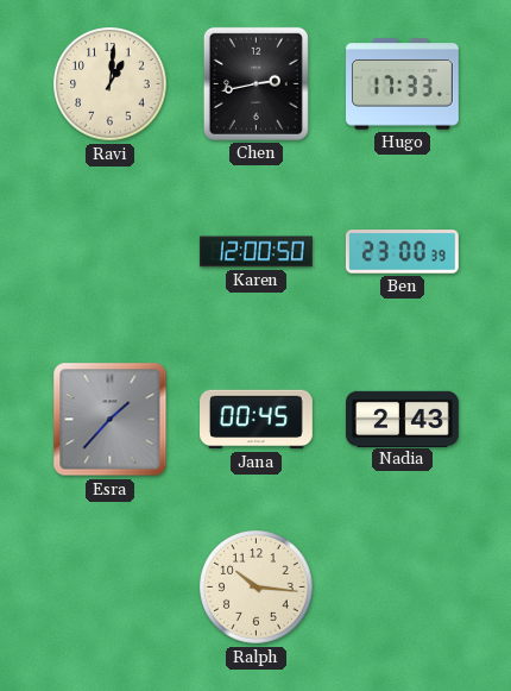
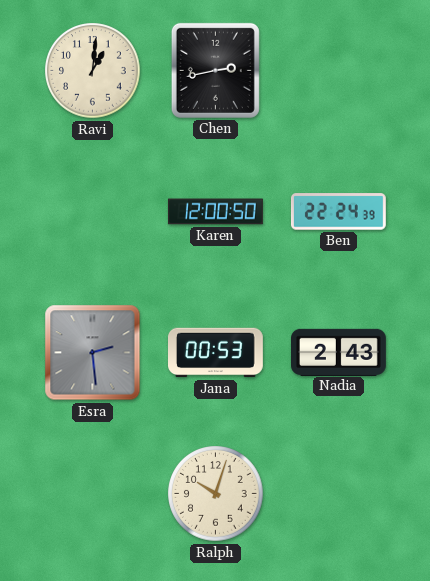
Hugo: 17:33 -> none
Ben: 23:00 -> 22:24
Esra: 1:37 -> 2:29
Jana: 00:45 -> 00:53
Ralph: 10:16 -> 10:03
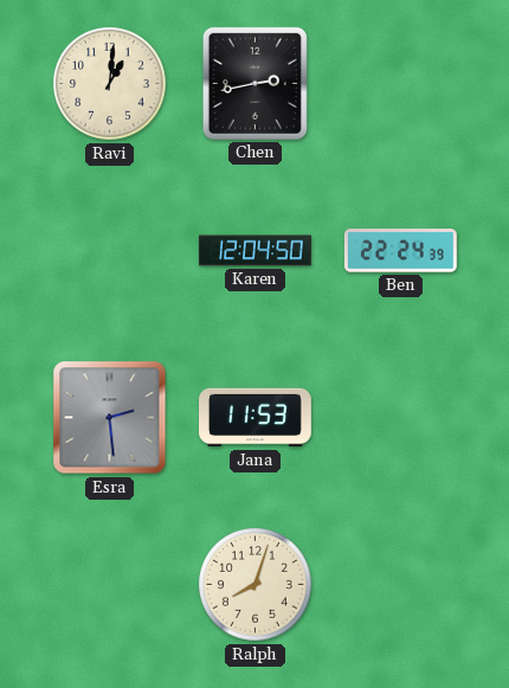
Karen: 12:00 -> 12:04
Jana: 00:53 -> 11:53
Nadia: 2:43 -> none
Ralph: 10:03 -> 8:03
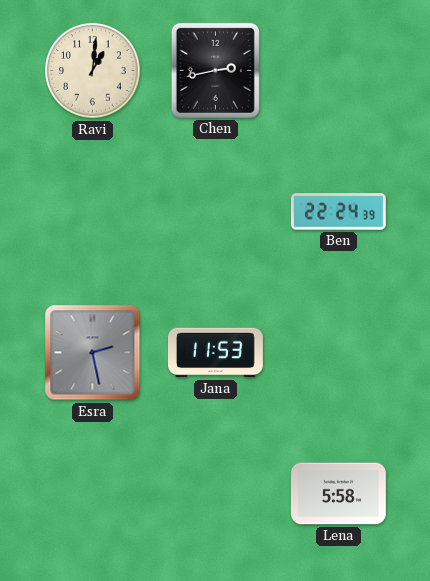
Karen: 12:04 -> none
Esra: 2:29 -> 2:28
Ralph: 8:03 -> none
Lena: none -> 5:58
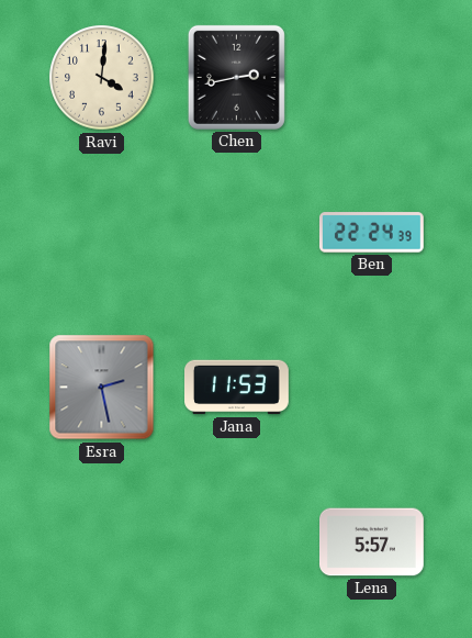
Ravi: 1:01 -> 4:01
Lena: 5:58 -> 5:57
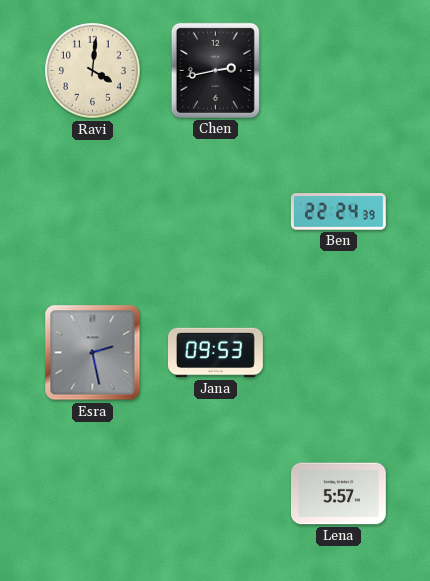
Jana: 11:53 -> 09:53
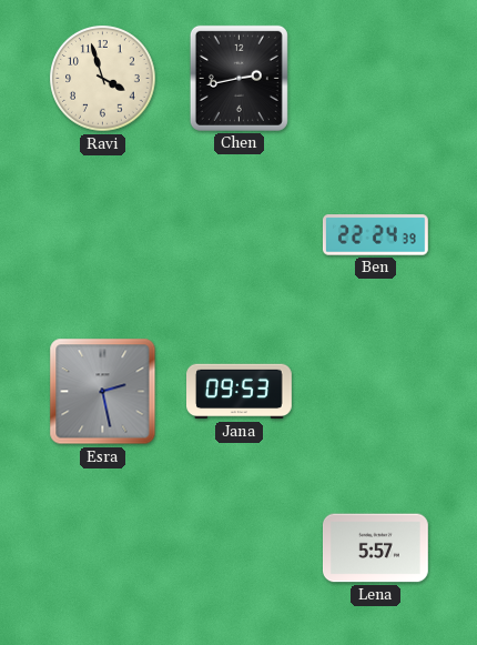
Ravi: 4:01 -> 3:57
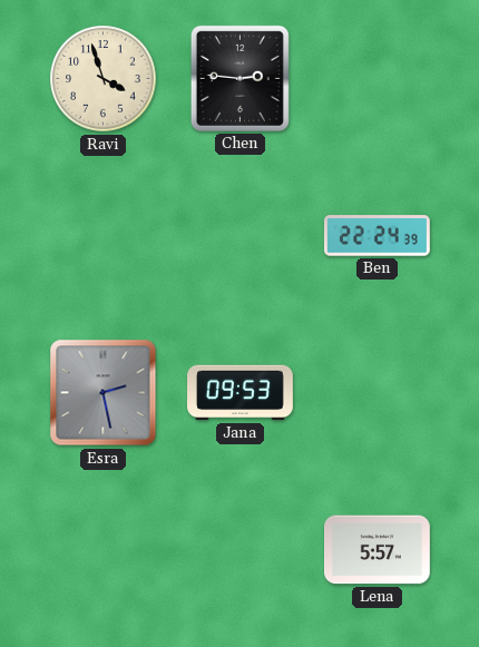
Chen: 2:43 -> 2:46
